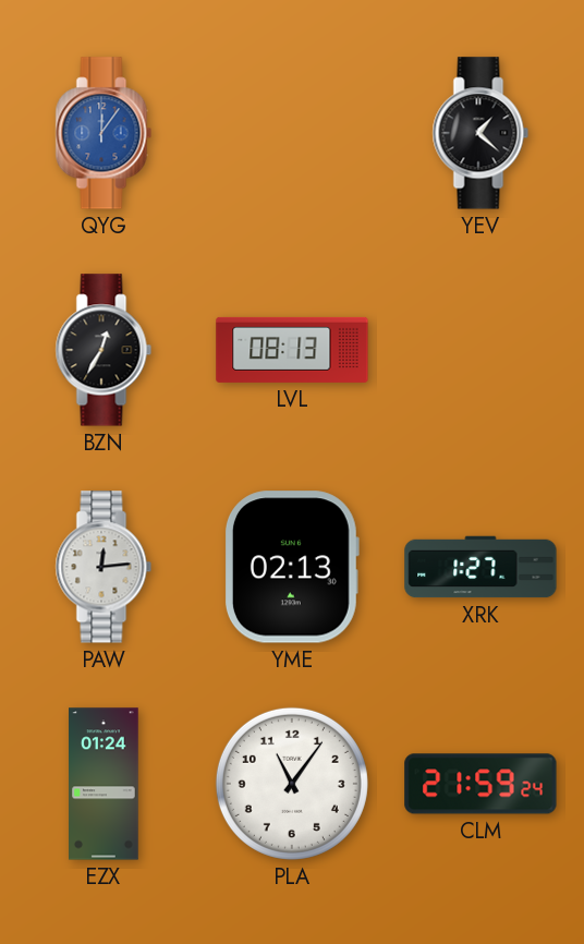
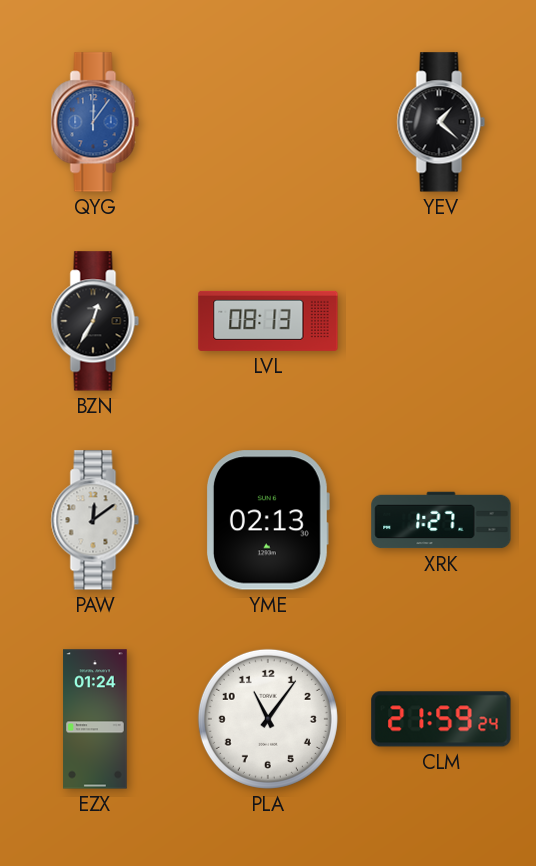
PAW: 12:14 -> 12:09
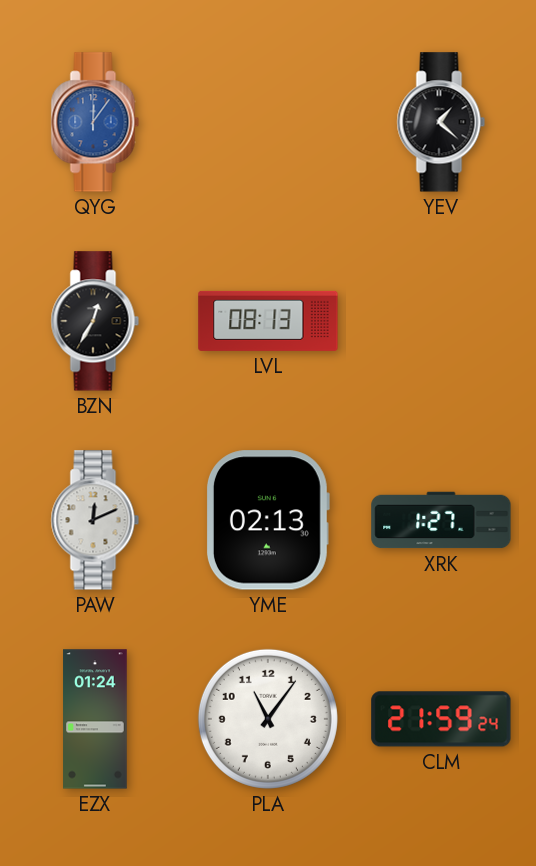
PAW: 12:09 -> 12:11
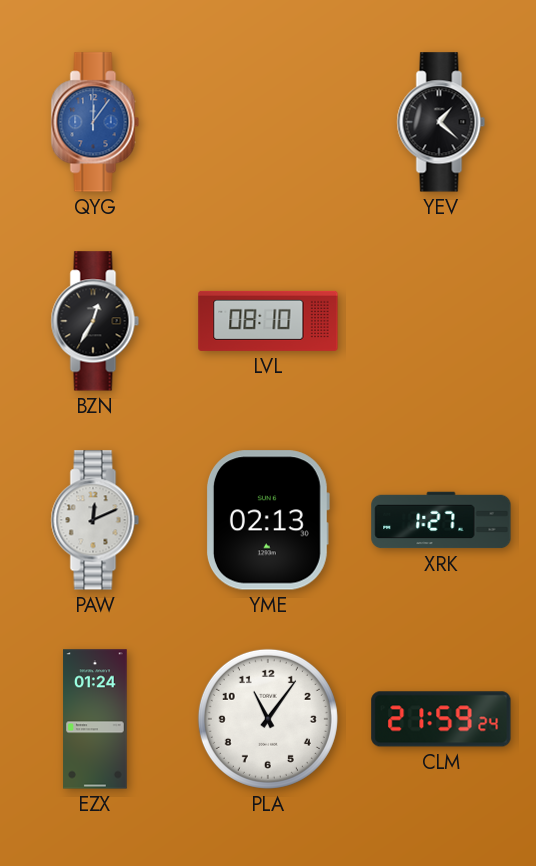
LVL: 08:13 -> 08:10
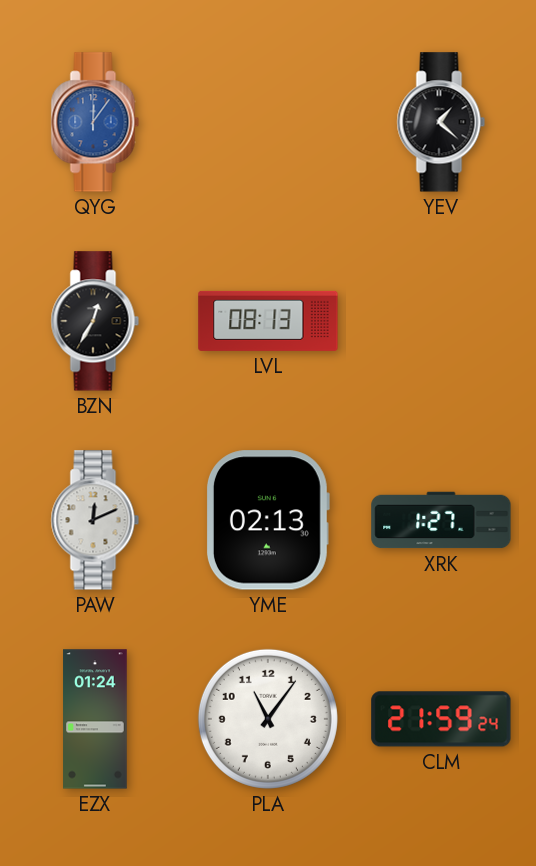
LVL: 08:10 -> 08:13
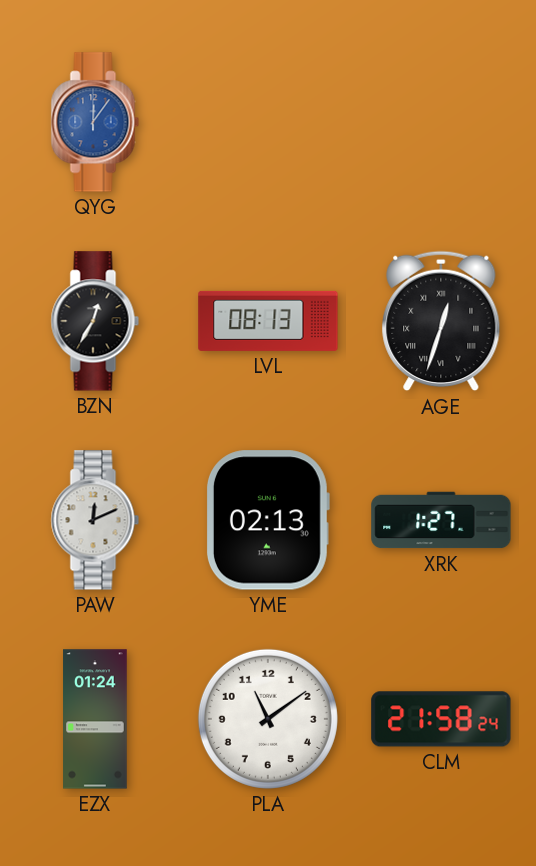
YEV: 1:22 -> none
AGE: none -> 12:33
PLA: 11:06 -> 11:09
CLM: 21:59 -> 21:58
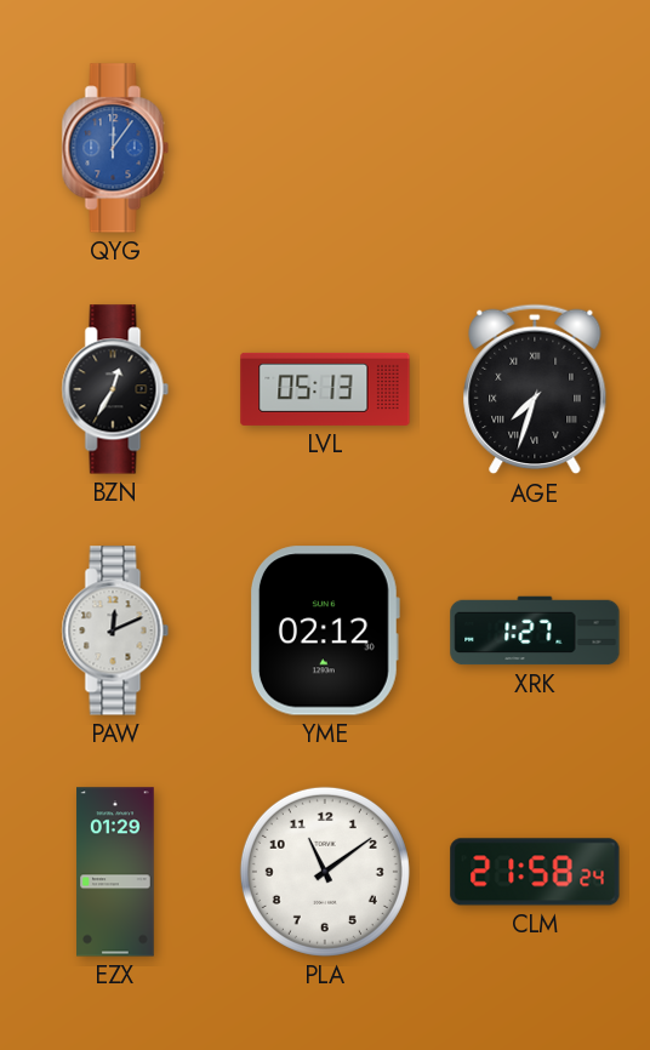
LVL: 08:13 -> 05:13
AGE: 12:33 -> 7:33
YME: 02:13 -> 02:12
EZX: 01:24 -> 01:29
